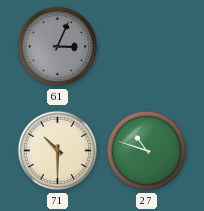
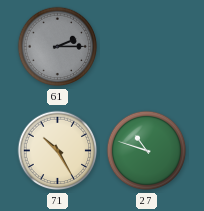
61: 3:04 -> 2:15
71: 10:30 -> 10:25
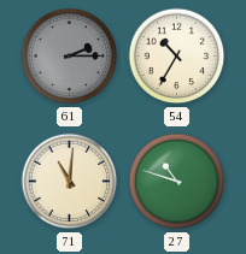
54: none -> 10:35
71: 10:25 -> 11:01
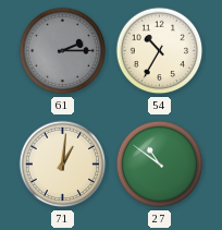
71: 11:01 -> 1:01
27: 10:48 -> 10:51
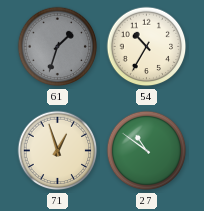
61: 2:15 -> 1:33
71: 1:01 -> 12:57
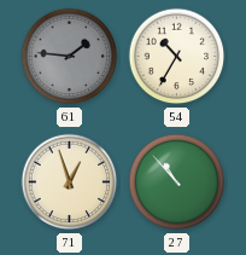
61: 1:33 -> 1:46
27: 10:51 -> 10:53
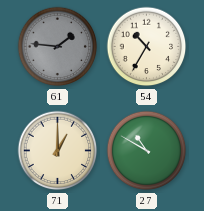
71: 12:57 -> 1:00
27: 10:53 -> 10:50
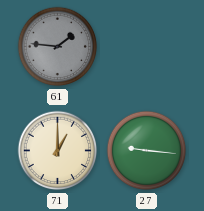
54: 10:35 -> none
27: 10:50 -> 9:16
